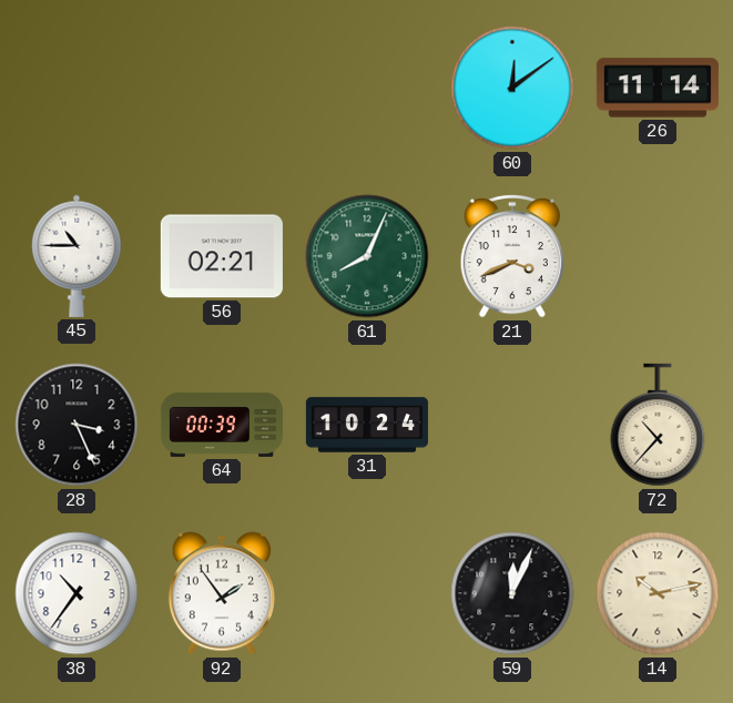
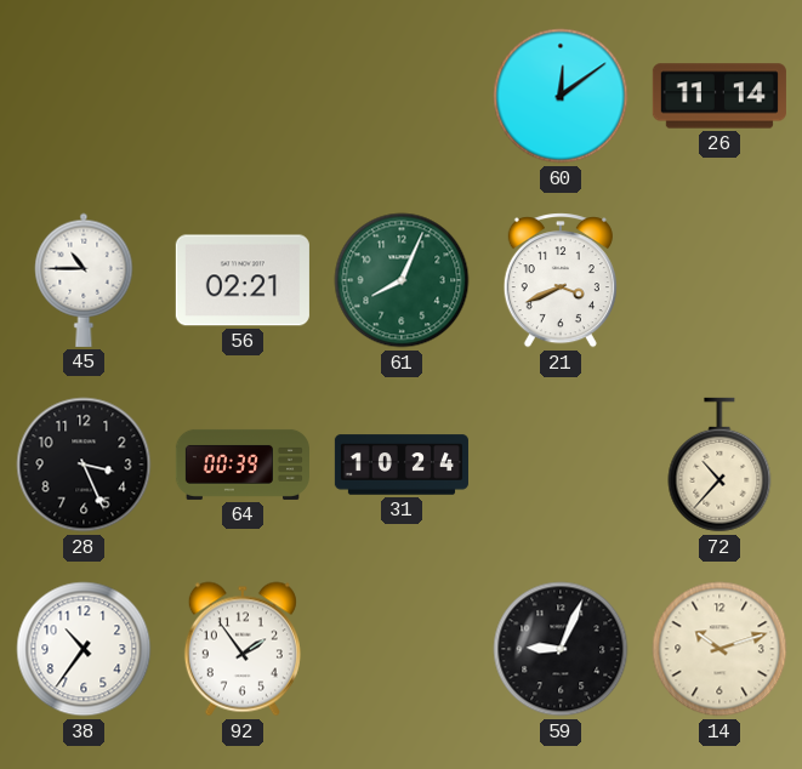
59: 12:04 -> 9:04
14: 10:13 -> 10:12
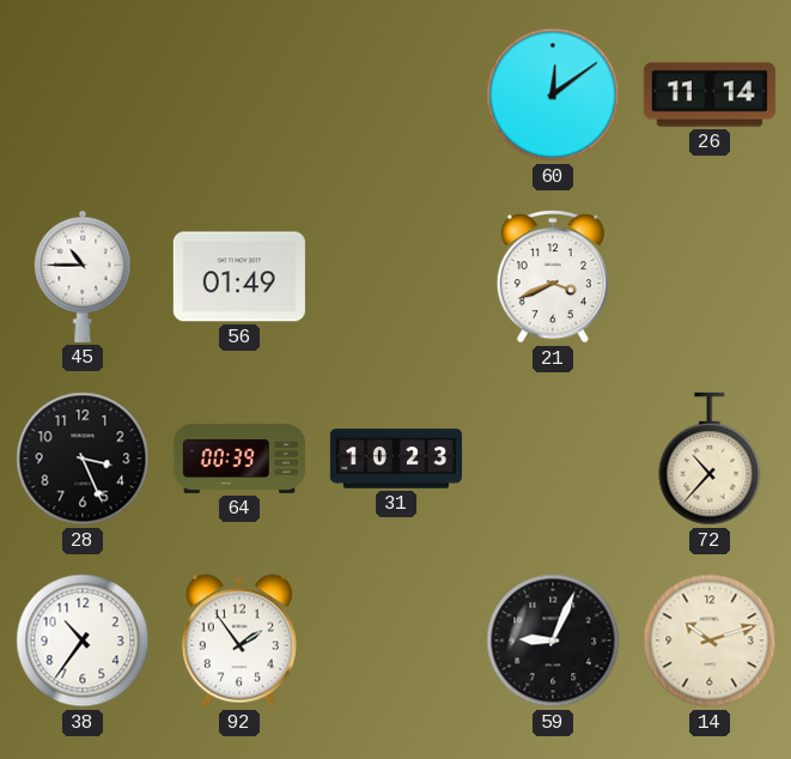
56: 02:21 -> 01:49
61: 8:04 -> none
31: 10:24 -> 10:23
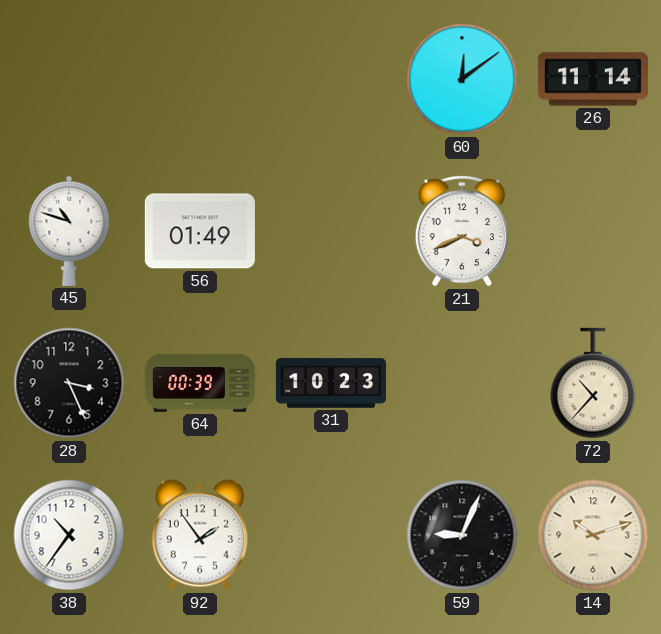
45: 10:45 -> 10:48
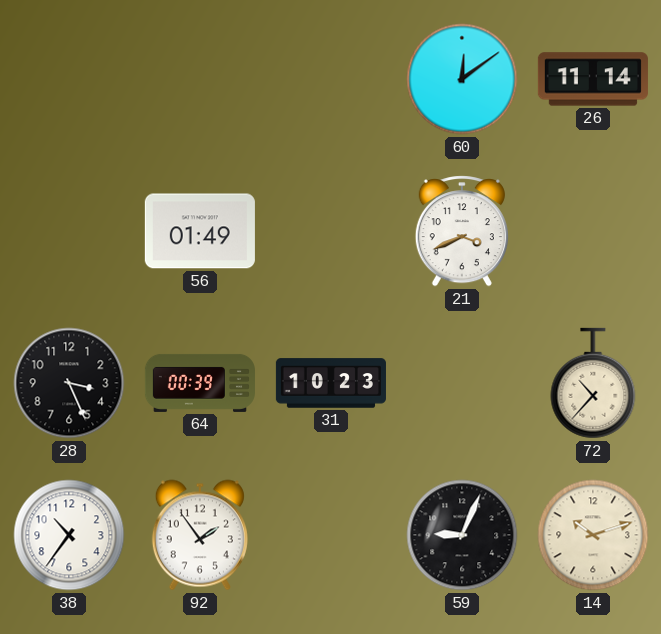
45: 10:48 -> none
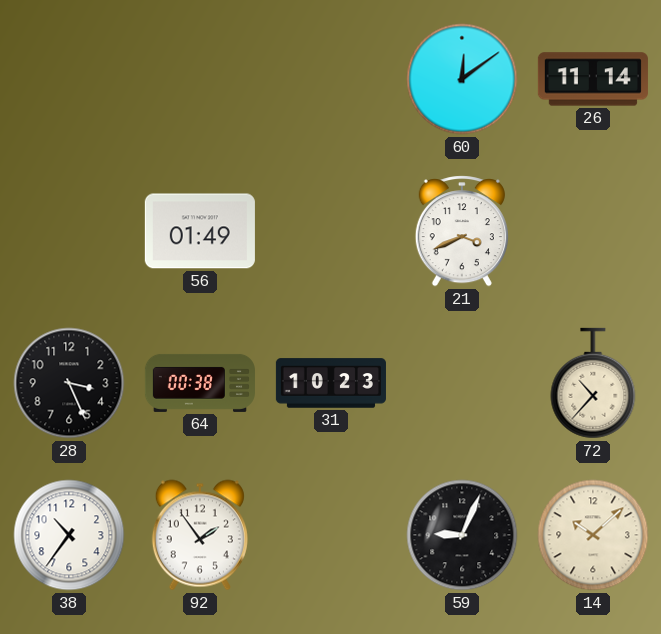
64: 00:39 -> 00:38
14: 10:12 -> 10:08
